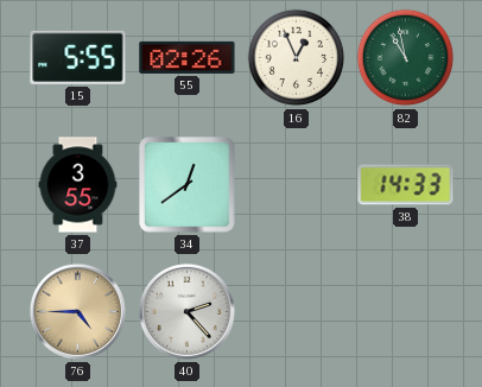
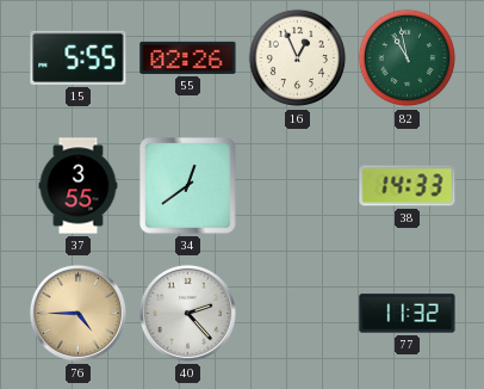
77: none -> 11:32
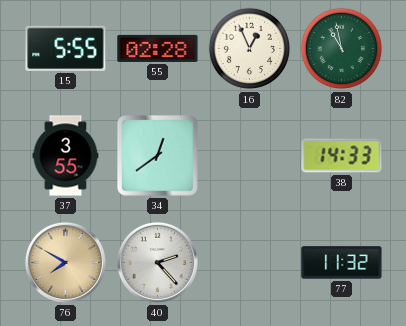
55: 02:26 -> 02:28
76: 4:45 -> 7:50
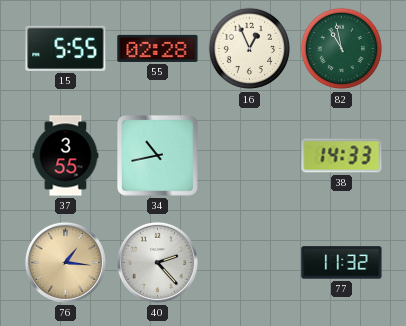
34: 12:39 -> 10:43
76: 7:50 -> 1:16
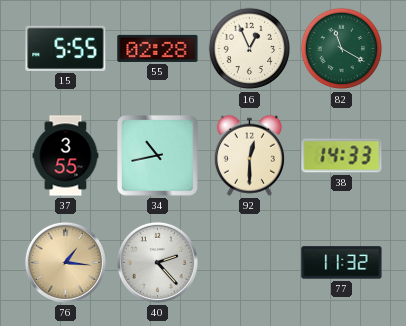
82: 10:58 -> 11:20
92: none -> 12:30
